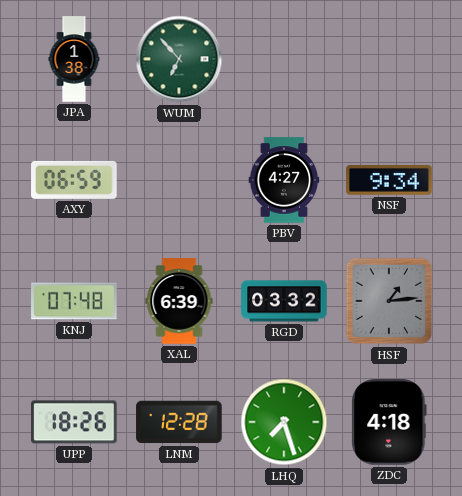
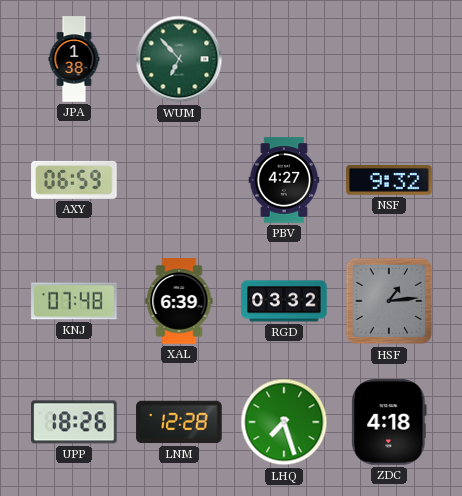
NSF: 9:34 -> 9:32
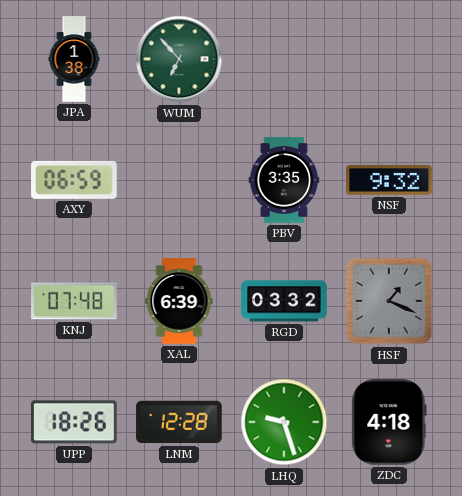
PBV: 4:27 -> 3:35
HSF: 1:14 -> 1:19
LHQ: 7:27 -> 9:27
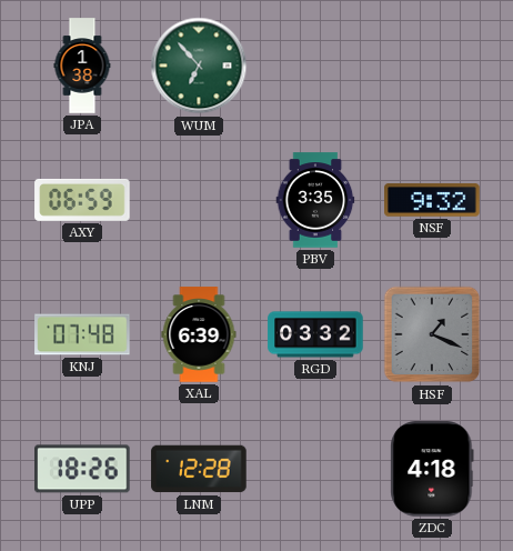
LHQ: 9:27 -> none
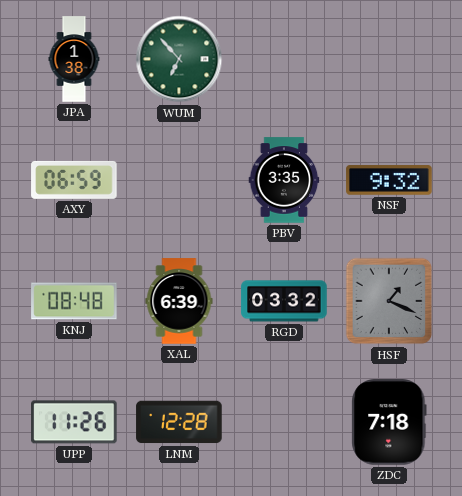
KNJ: 07:48 -> 08:48
UPP: 18:26 -> 11:26
ZDC: 4:18 -> 7:18
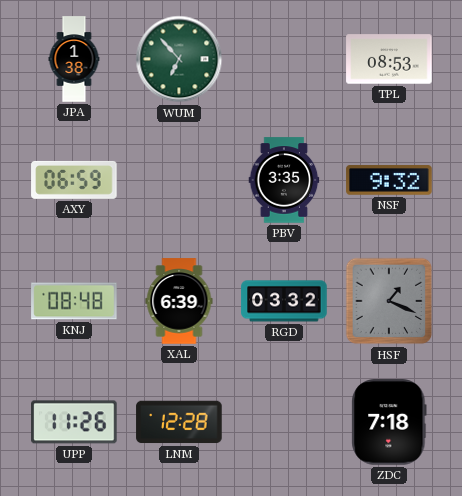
TPL: none -> 08:53
